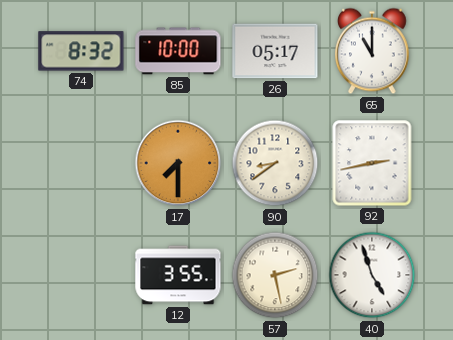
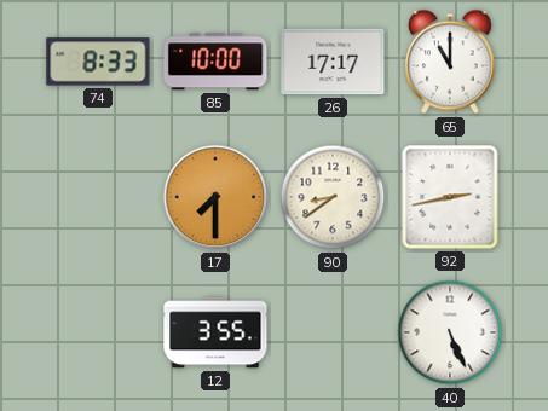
74: 8:32 -> 8:33
26: 05:17 -> 17:17
57: 2:28 -> none
40: 4:57 -> 5:26
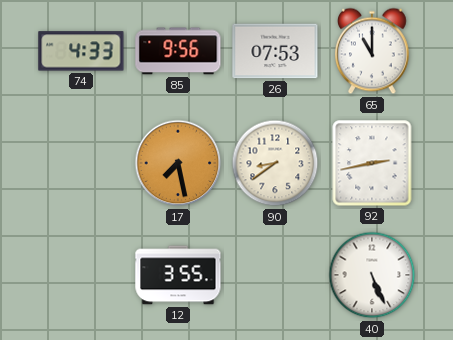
74: 8:33 -> 4:33
85: 10:00 -> 9:56
26: 17:17 -> 07:53
17: 7:30 -> 7:28
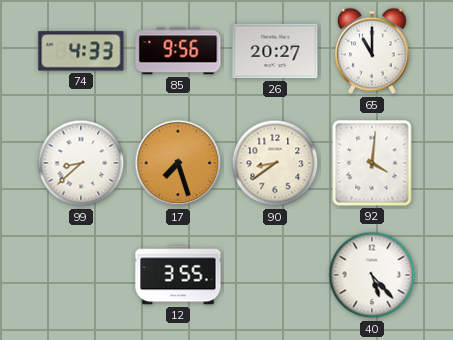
26: 07:53 -> 20:27
99: none -> 8:38
17: 7:28 -> 7:27
92: 2:43 -> 4:01
40: 5:26 -> 5:23
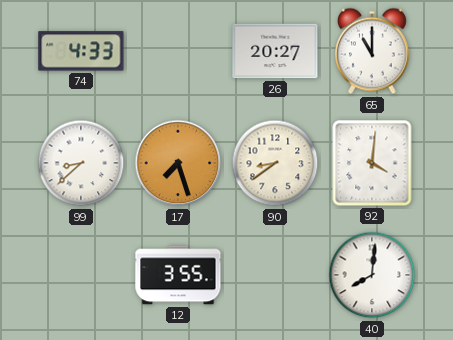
85: 9:56 -> none
40: 5:23 -> 8:01
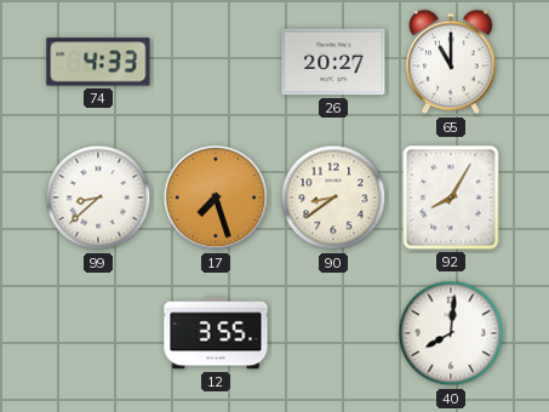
92: 4:01 -> 8:05
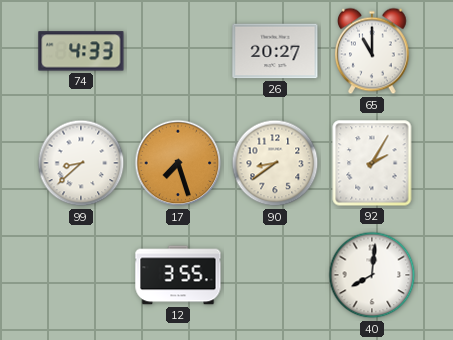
92: 8:05 -> 2:05
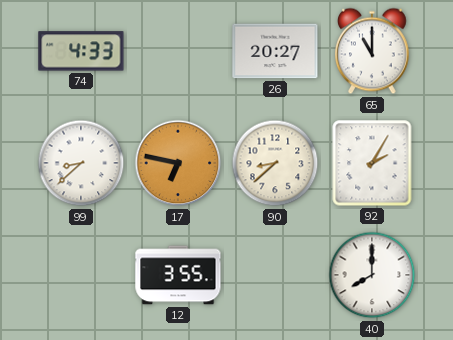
17: 7:27 -> 6:47
90: 8:39 -> 8:38
40: 8:01 -> 8:00
